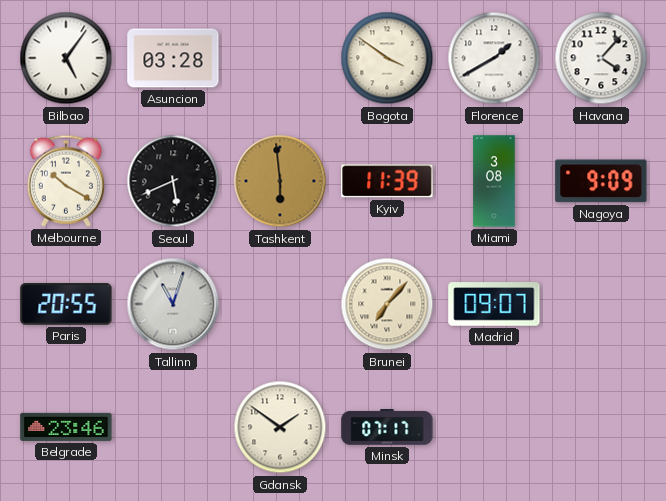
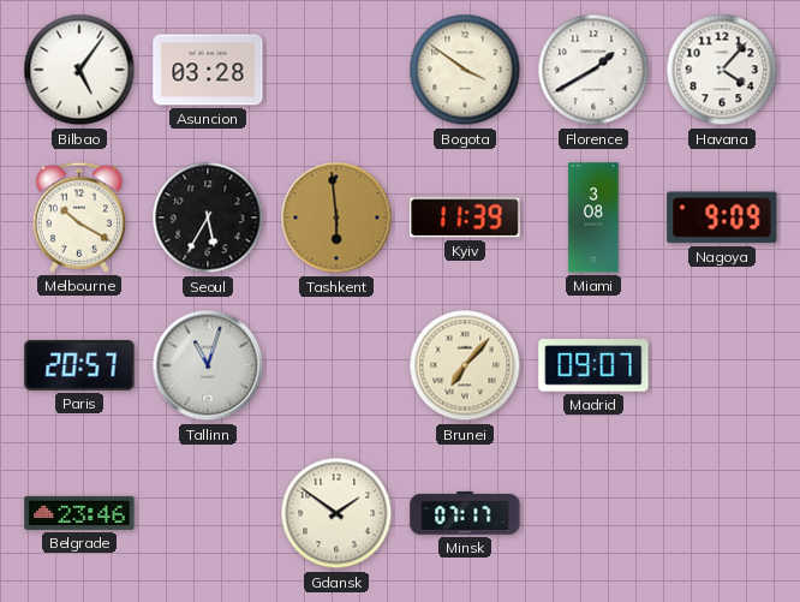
Seoul: 5:41 -> 5:35
Paris: 20:55 -> 20:57
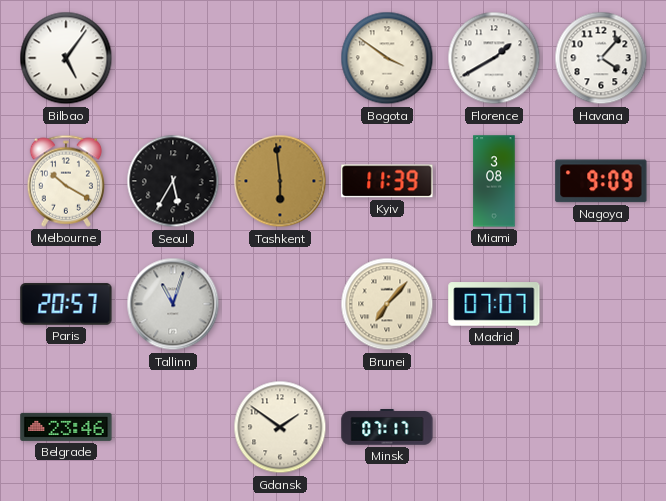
Asuncion: 03:28 -> none
Madrid: 09:07 -> 07:07
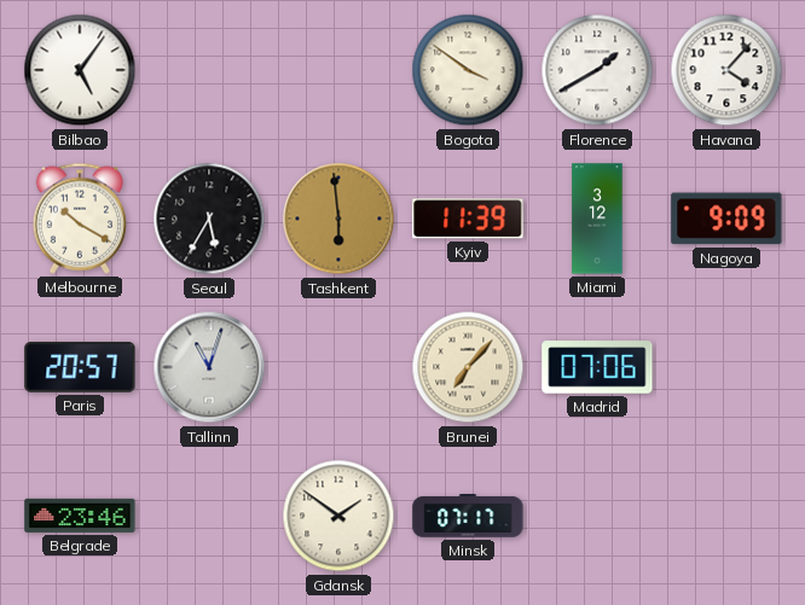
Miami: 3:08 -> 3:12
Madrid: 07:07 -> 07:06
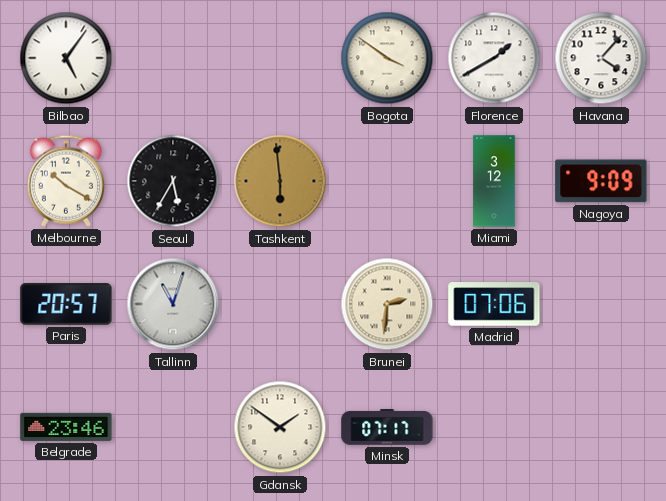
Kyiv: 11:39 -> none
Brunei: 7:07 -> 2:31
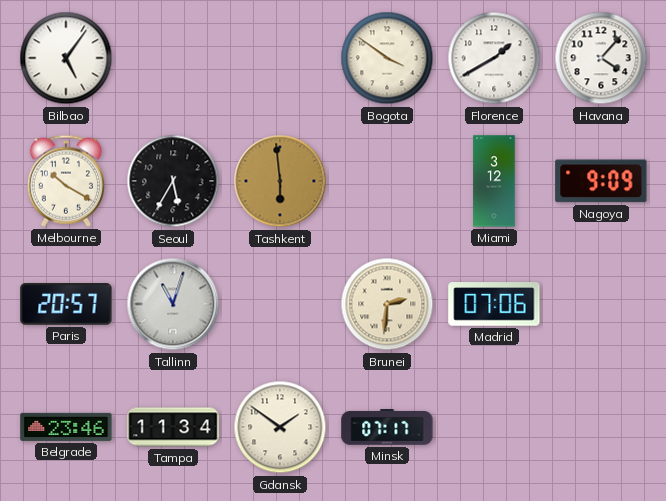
Tampa: none -> 11:34
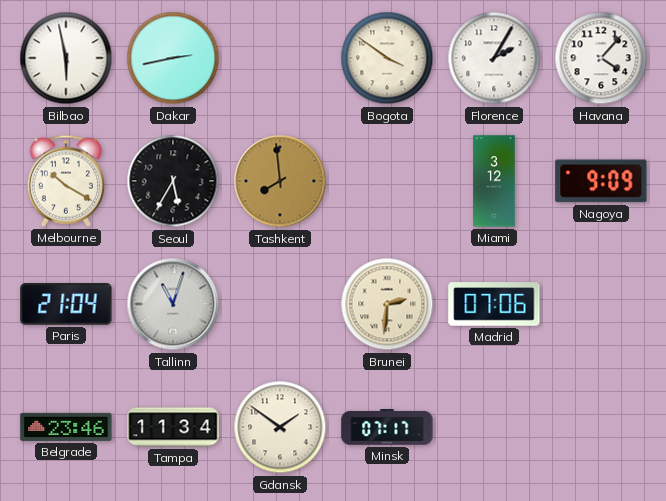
Bilbao: 5:06 -> 5:58
Dakar: none -> 2:43
Florence: 1:40 -> 2:05
Tashkent: 5:59 -> 7:59
Paris: 20:57 -> 21:04
